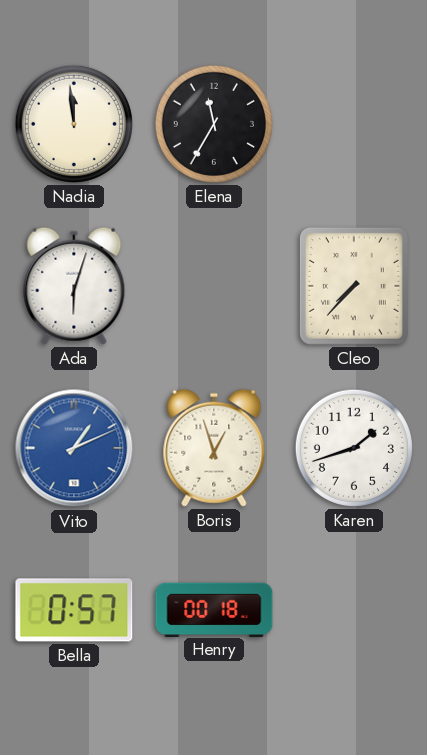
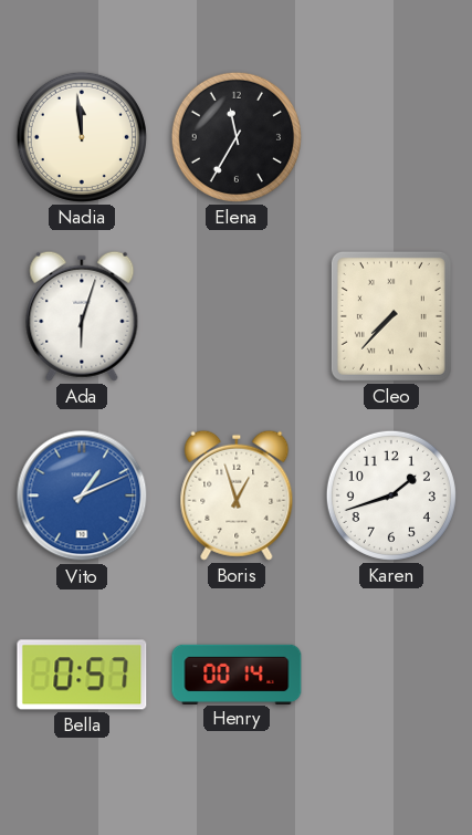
Henry: 00:18 -> 00:14
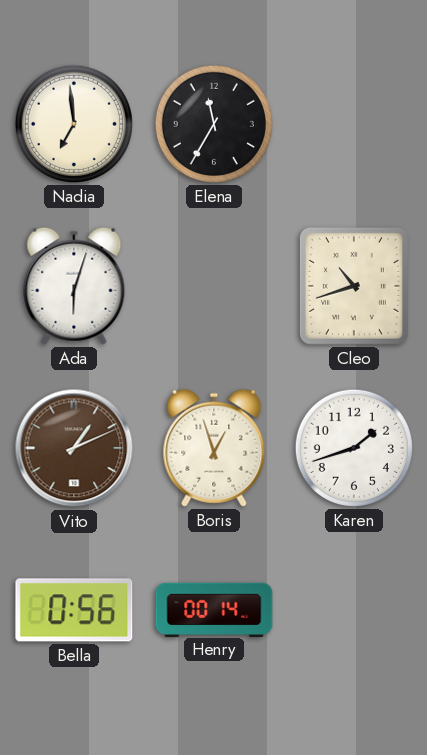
Nadia: 11:59 -> 6:59
Cleo: 7:37 -> 10:42
Vito dial: blue -> brown
Bella: 0:57 -> 0:56
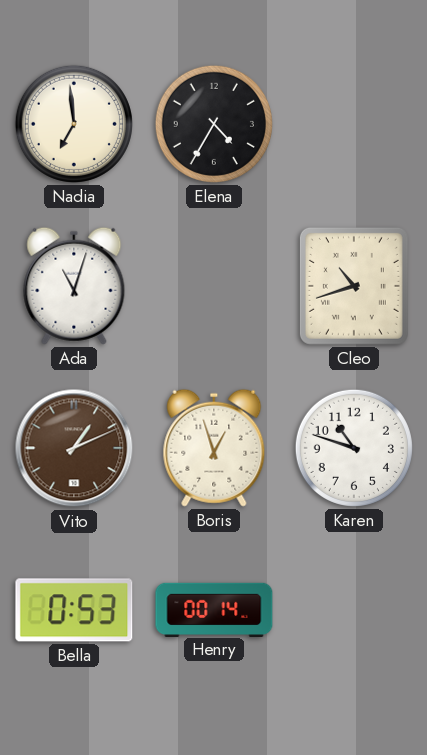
Elena: 11:35 -> 4:35
Ada: 6:03 -> 11:03
Karen: 1:42 -> 10:48
Bella: 0:56 -> 0:53
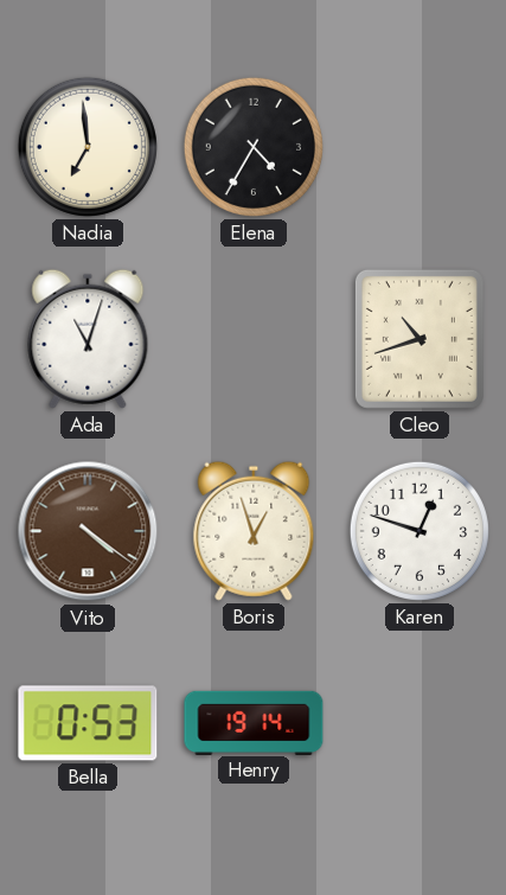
Vito: 1:11 -> 4:21
Karen: 10:48 -> 12:48
Henry: 00:14 -> 19:14
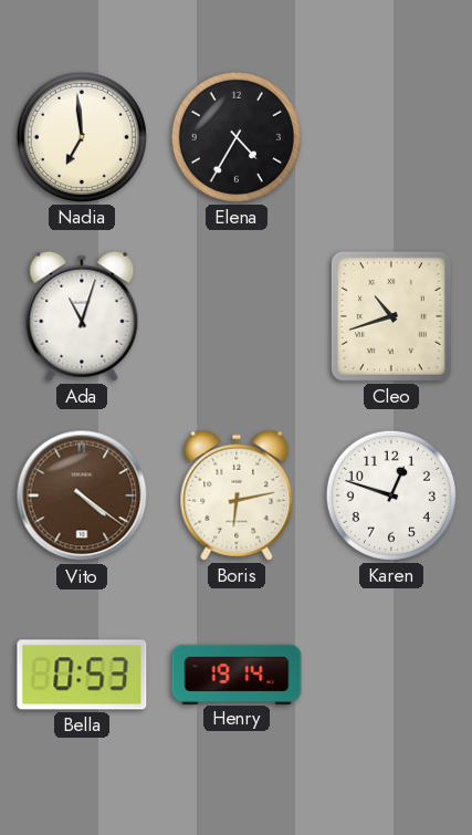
Boris: 12:57 -> 6:13
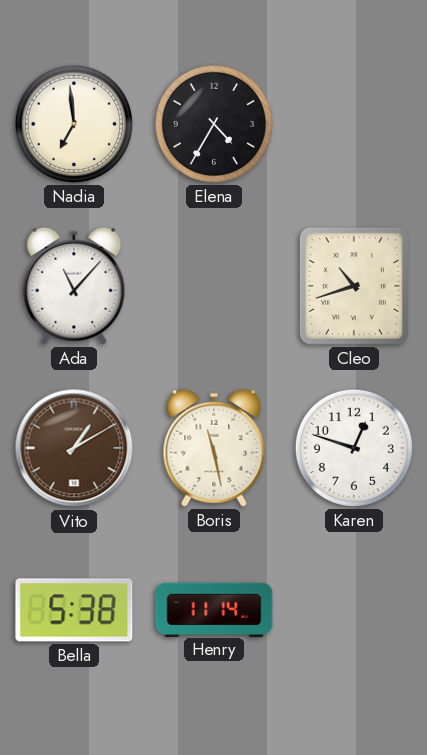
Ada: 11:03 -> 11:07
Vito: 4:21 -> 1:10
Boris: 6:13 -> 11:28
Bella: 0:53 -> 5:38
Henry: 19:14 -> 11:14
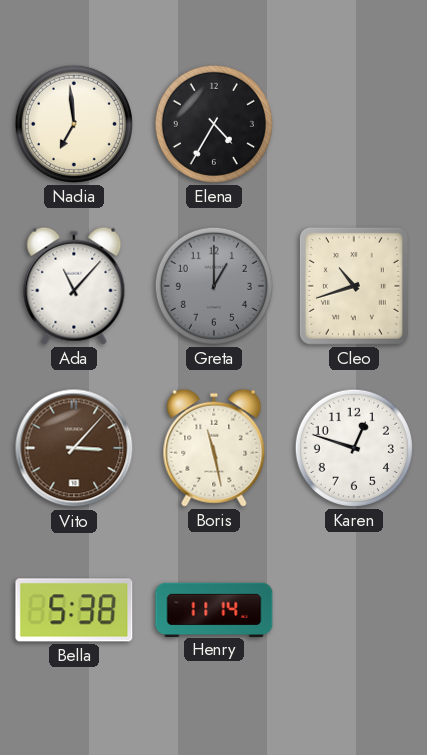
Greta: none -> 1:00
Vito: 1:10 -> 3:07
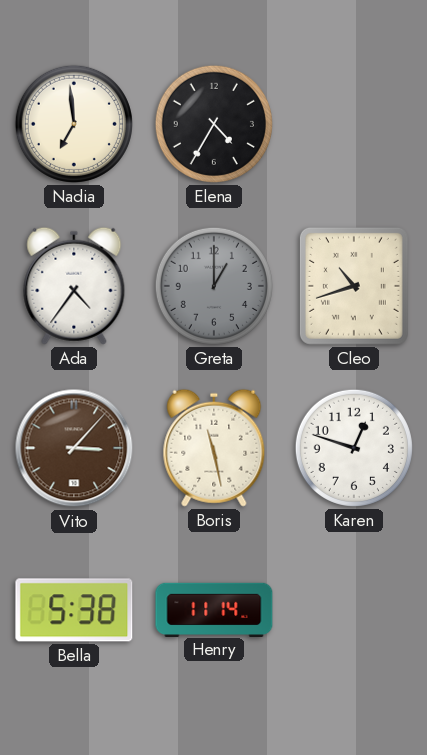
Ada: 11:07 -> 4:36
